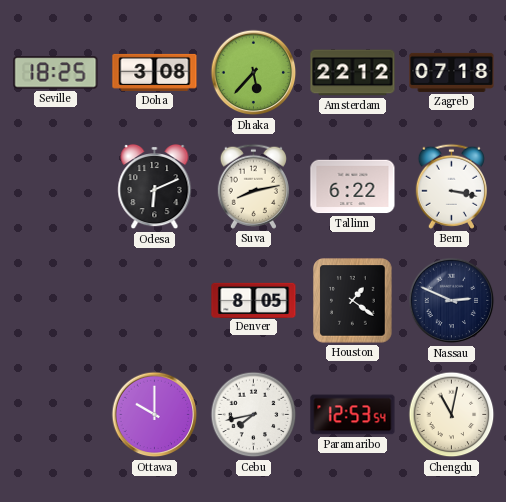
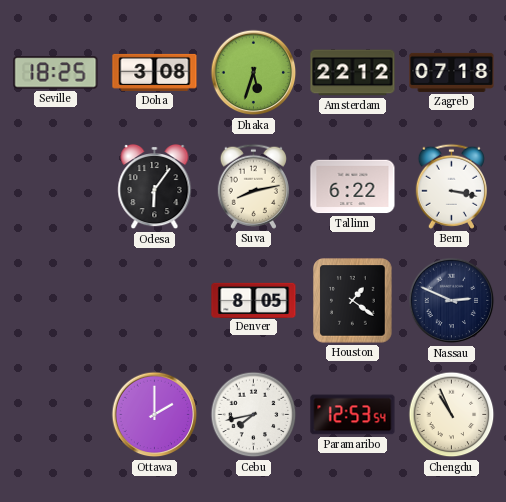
Dhaka: 5:37 -> 5:33
Odesa: 6:11 -> 6:06
Ottawa: 10:00 -> 2:00
Chengdu: 11:02 -> 10:56
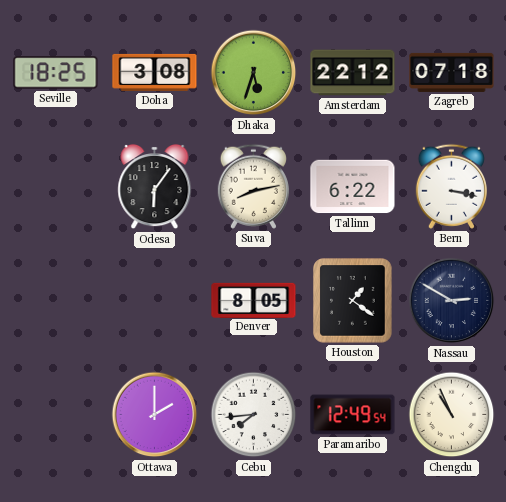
Nassau: 2:49 -> 2:50
Cebu: 7:43 -> 7:44
Paramaribo: 12:53 -> 12:49
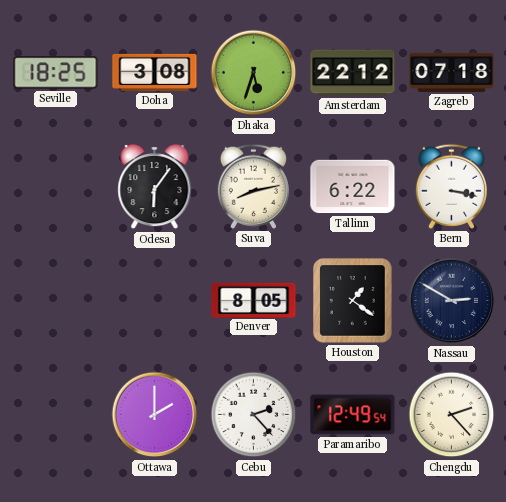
Cebu: 7:44 -> 2:23
Chengdu: 10:56 -> 2:23
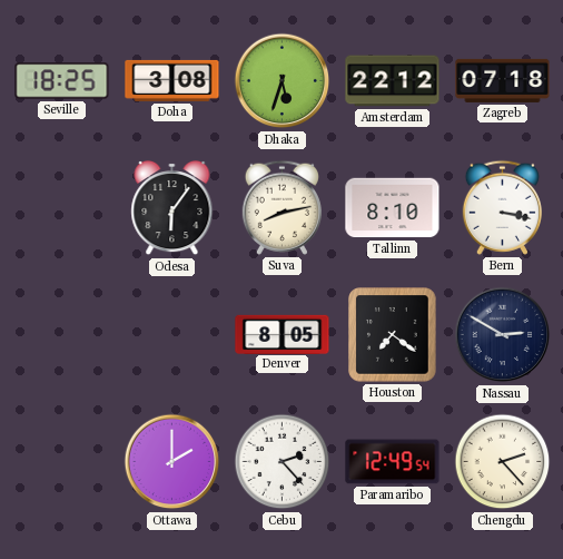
Tallinn: 6:22 -> 8:10
Houston: 1:21 -> 7:21
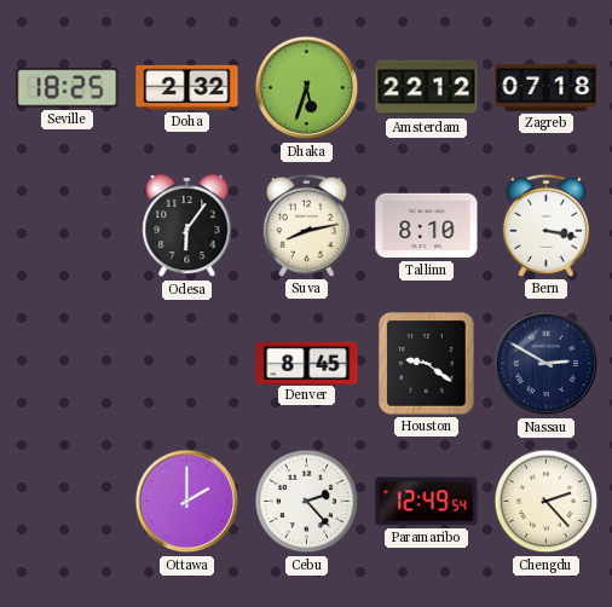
Doha: 3:08 -> 2:32
Denver: 8:05 -> 8:45
Houston: 7:21 -> 9:21
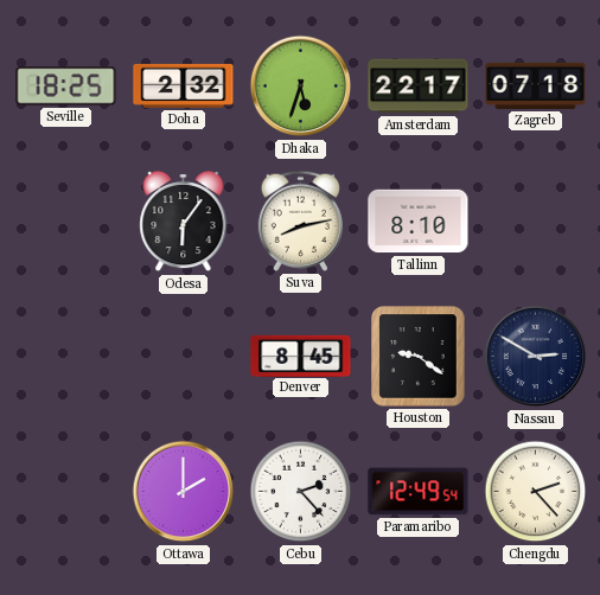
Amsterdam: 22:12 -> 22:17
Bern: 3:17 -> none
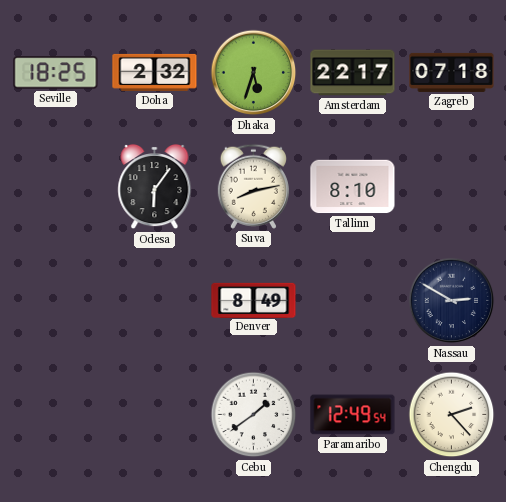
Denver: 8:45 -> 8:49
Houston: 9:21 -> none
Ottawa: 2:00 -> none
Cebu: 2:23 -> 1:39
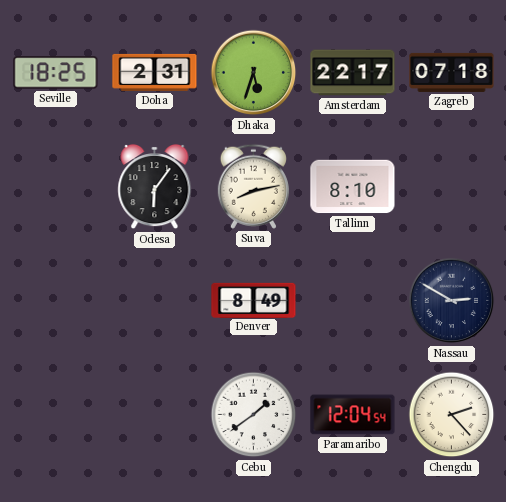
Doha: 2:32 -> 2:31
Paramaribo: 12:49 -> 12:04
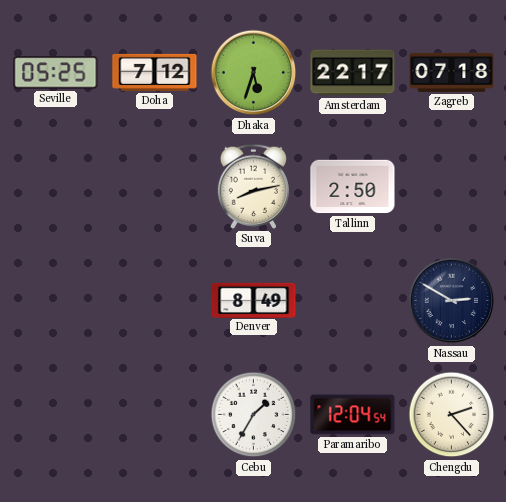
Seville: 18:25 -> 05:25
Doha: 2:31 -> 7:12
Odesa: 6:06 -> none
Tallinn: 8:10 -> 2:50
Cebu: 1:39 -> 1:35
